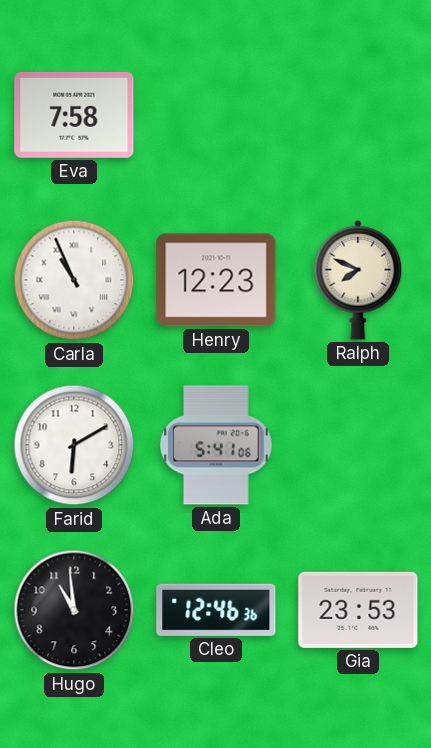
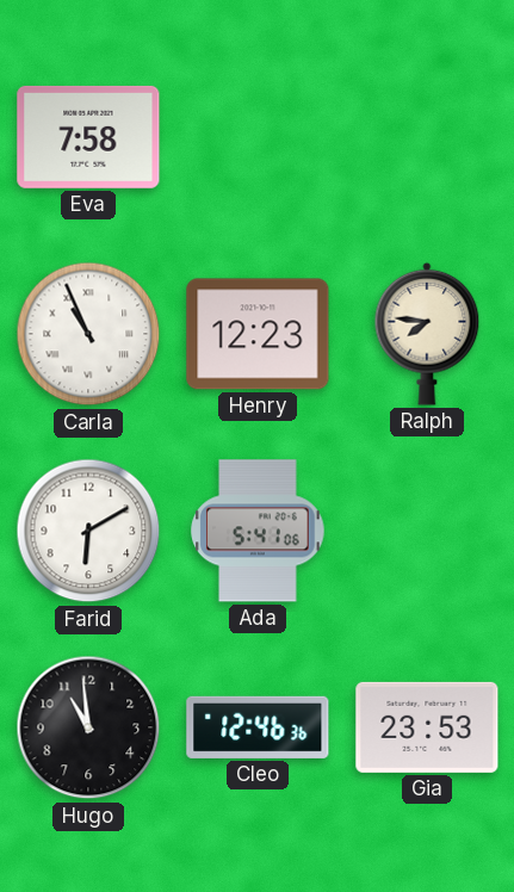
Ralph: 7:49 -> 7:46
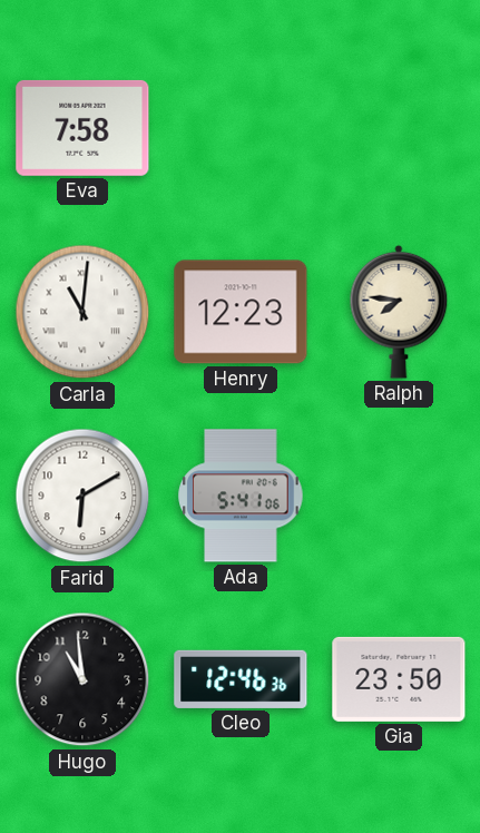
Carla: 10:56 -> 11:01
Gia: 23:53 -> 23:50
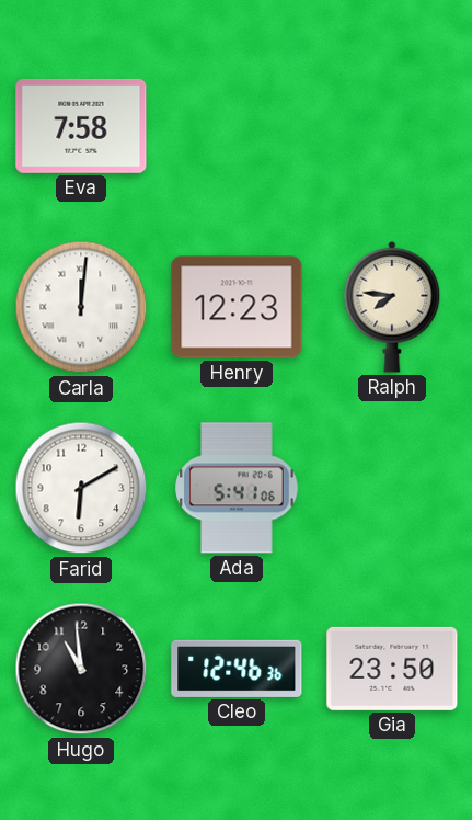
Carla: 11:01 -> 12:01
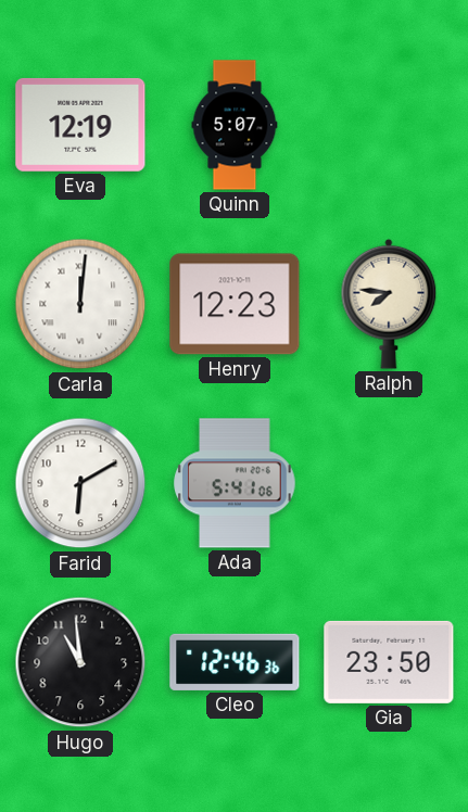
Eva: 7:58 -> 12:19
Quinn: none -> 5:07
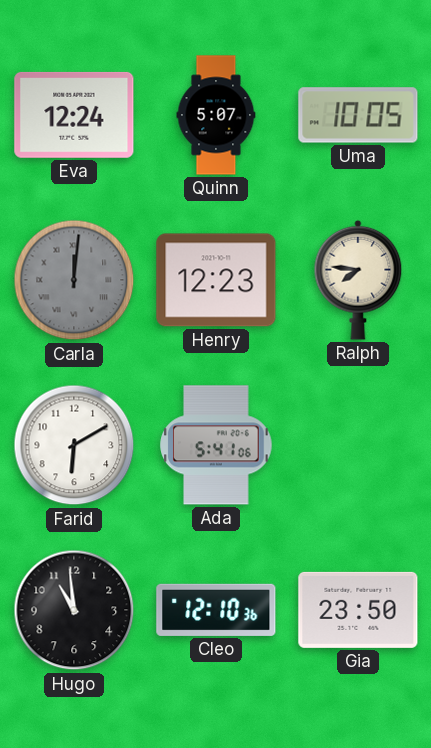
Eva: 12:19 -> 12:24
Uma: none -> 10:05
Carla dial: white -> grey
Cleo: 12:46 -> 12:10
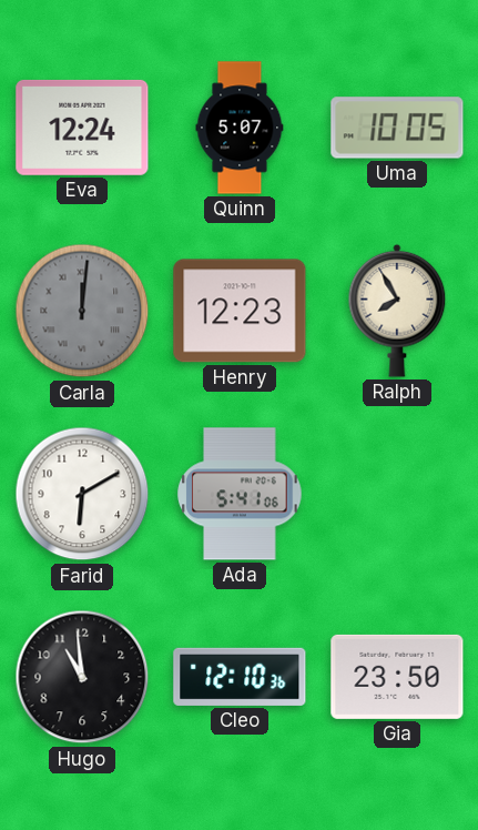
Ralph: 7:46 -> 7:55
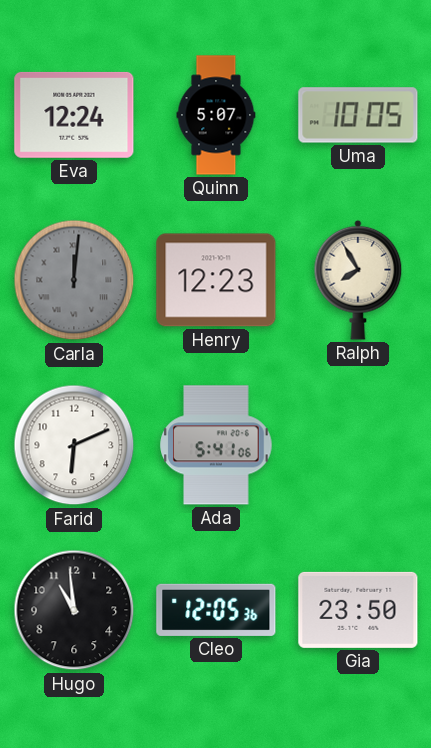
Farid: 6:10 -> 6:11
Cleo: 12:10 -> 12:05
